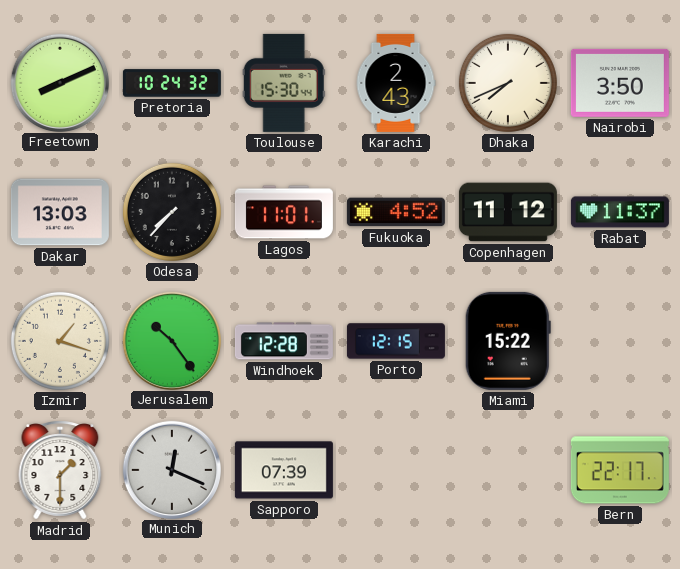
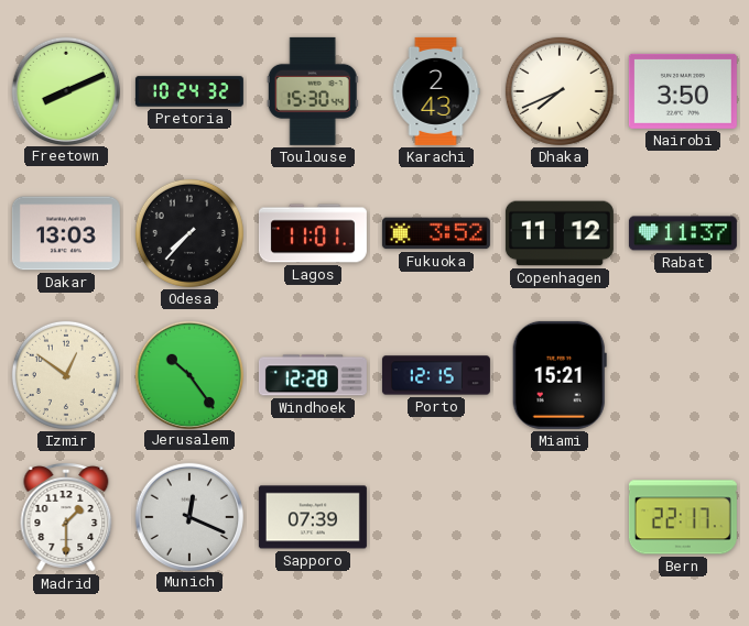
Fukuoka: 4:52 -> 3:52
Izmir: 1:18 -> 12:51
Miami: 15:22 -> 15:21
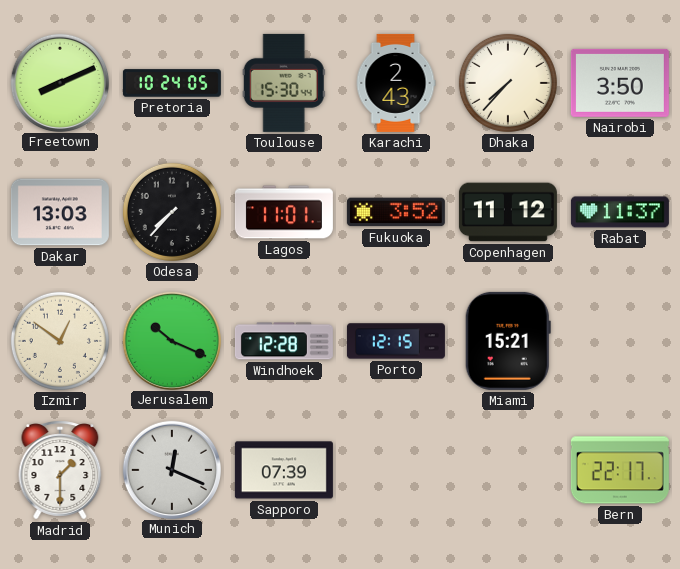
Pretoria: 10:24:32 -> 10:24:05
Dhaka: 7:41 -> 7:37
Jerusalem: 10:24 -> 10:19
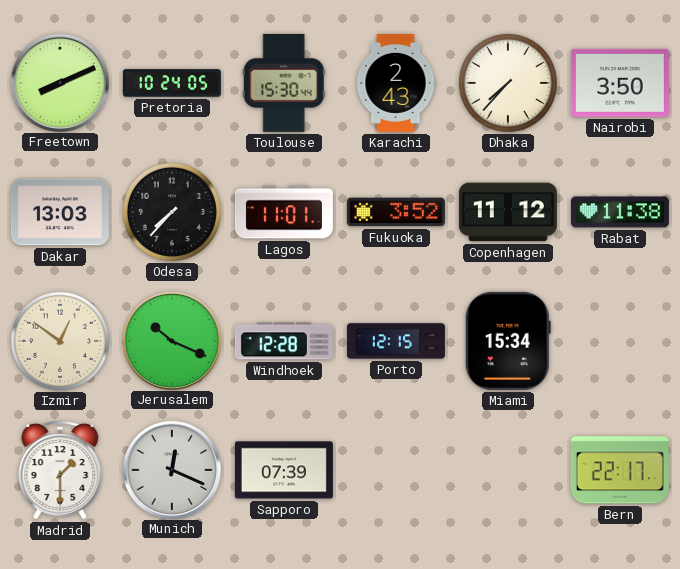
Rabat: 11:37 -> 11:38
Miami: 15:21 -> 15:34
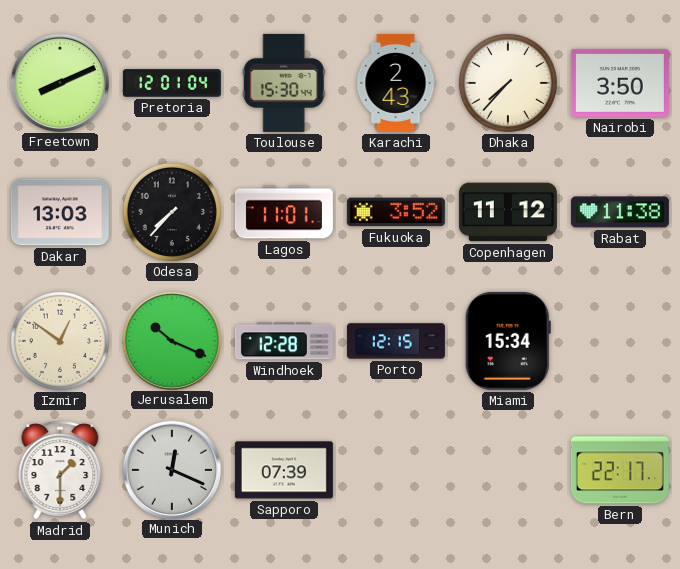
Pretoria: 10:24 -> 12:01
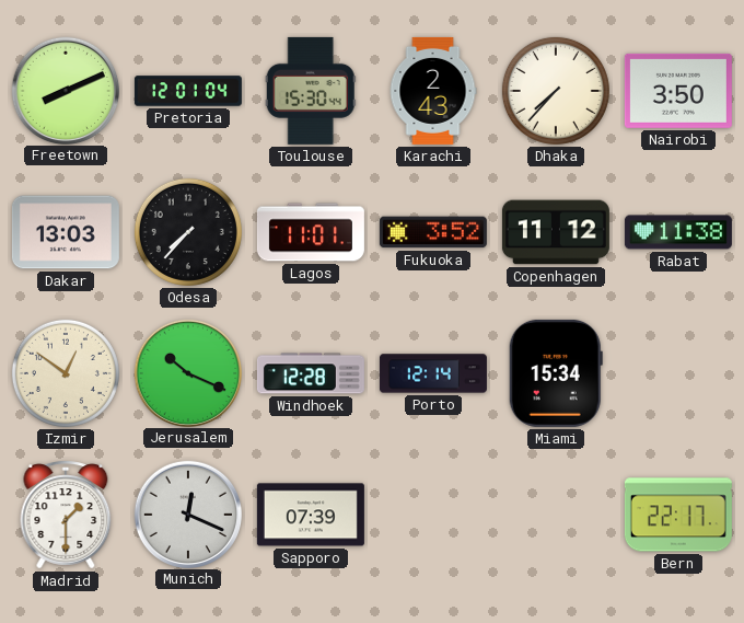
Porto: 12:15 -> 12:14
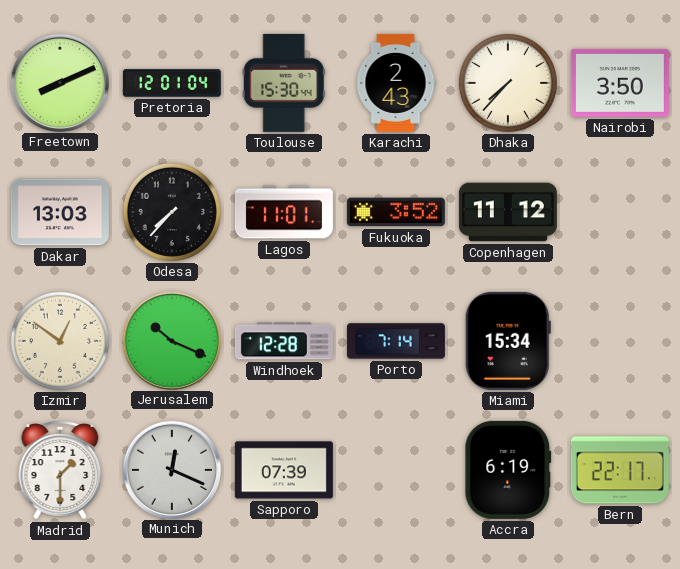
Rabat: 11:38 -> none
Porto: 12:14 -> 7:14
Accra: none -> 6:19
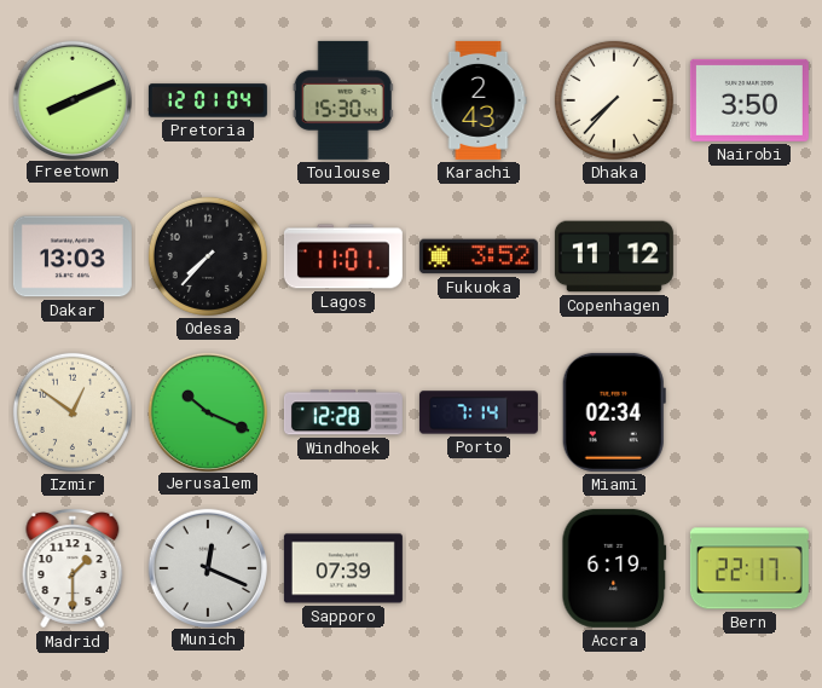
Miami: 15:34 -> 02:34
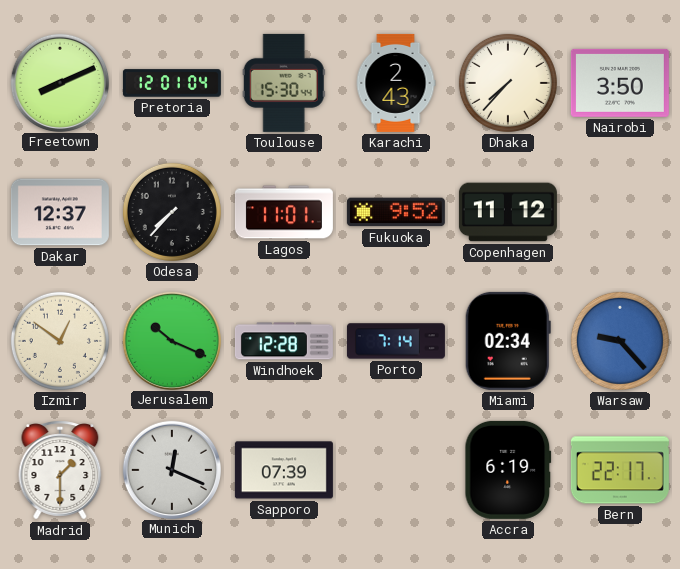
Dakar: 13:03 -> 12:37
Fukuoka: 3:52 -> 9:52
Warsaw: none -> 9:23
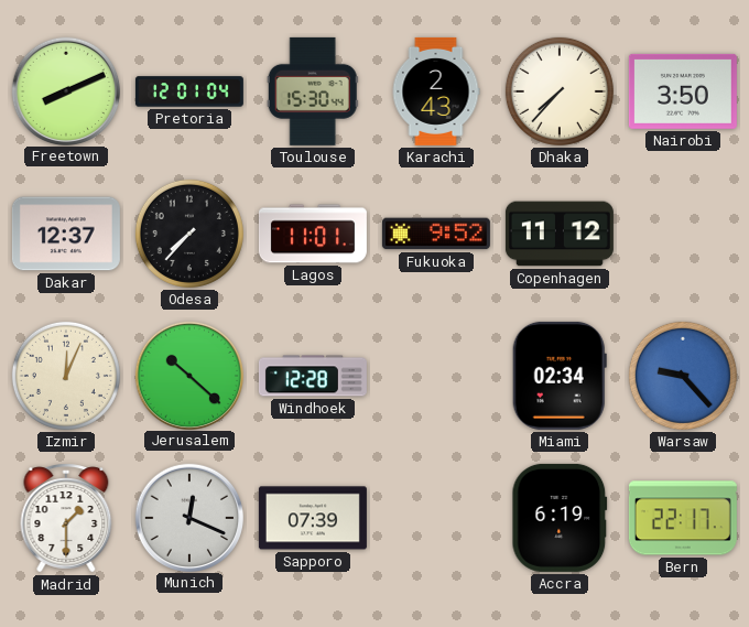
Izmir: 12:51 -> 12:04
Jerusalem: 10:19 -> 10:22
Porto: 7:14 -> none
